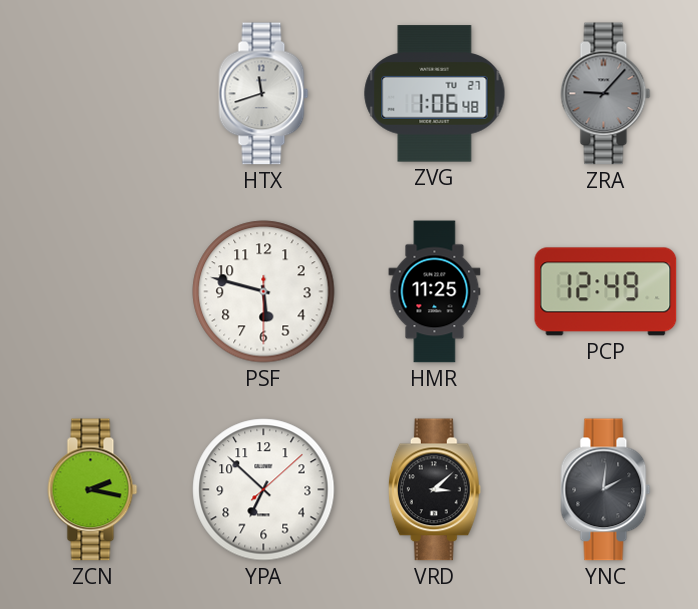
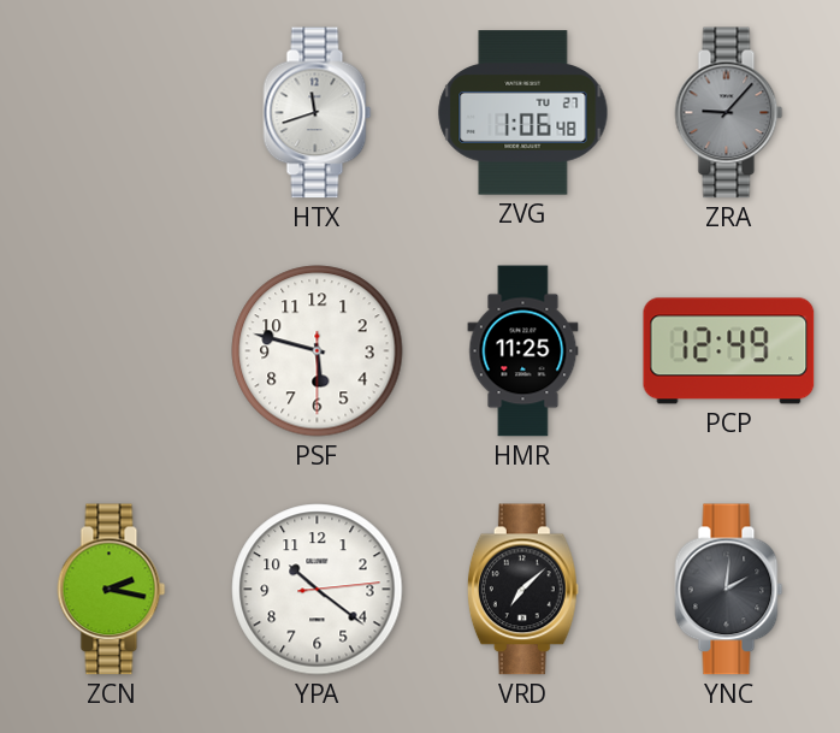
YPA: 6:52 -> 10:21
VRD: 3:08 -> 7:08
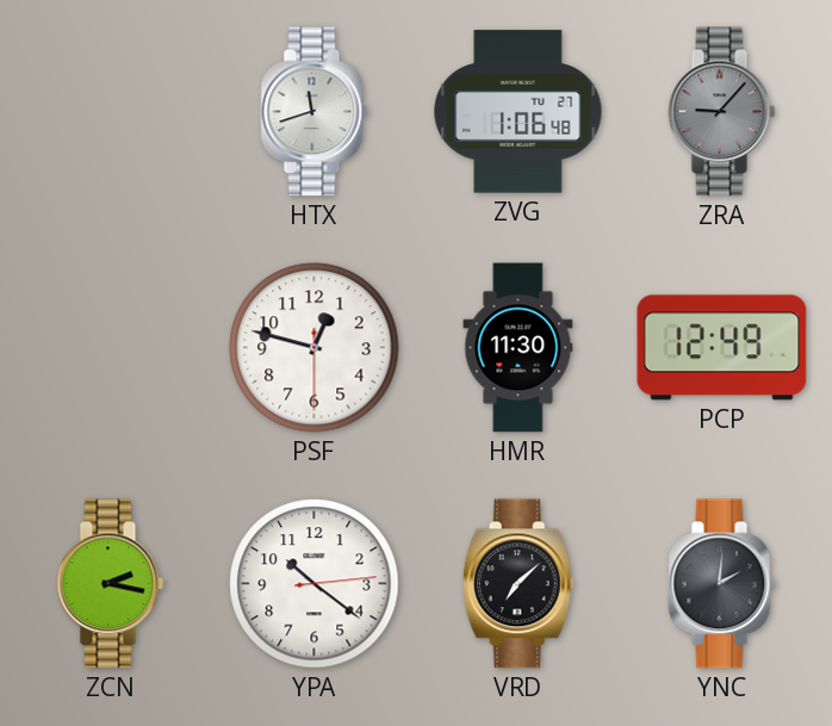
PSF: 5:47 -> 12:47
HMR: 11:25 -> 11:30
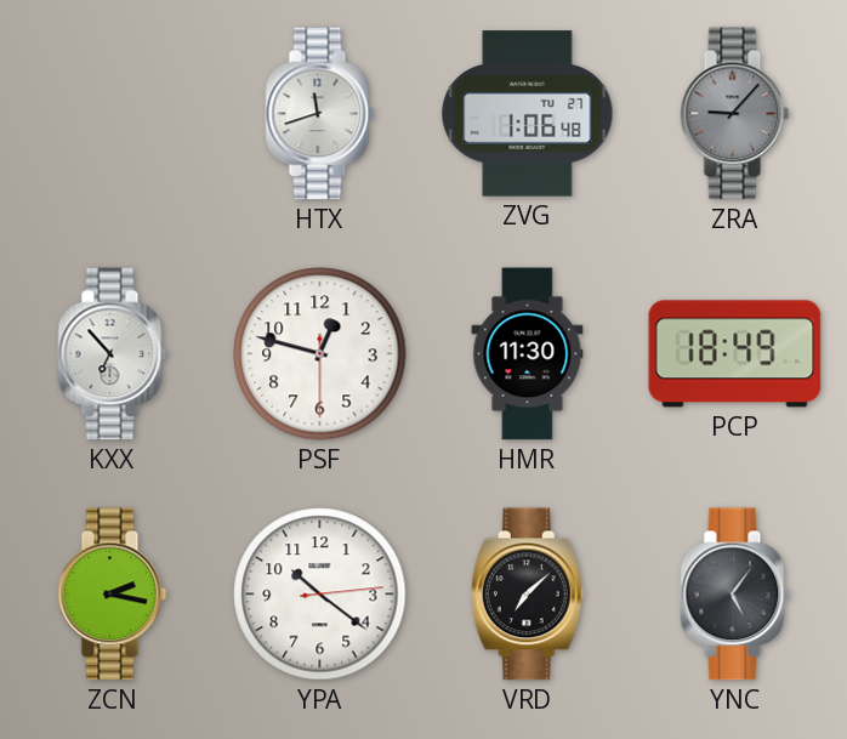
KXX: none -> 6:53
PCP: 12:49 -> 18:49
YNC: 2:01 -> 5:06
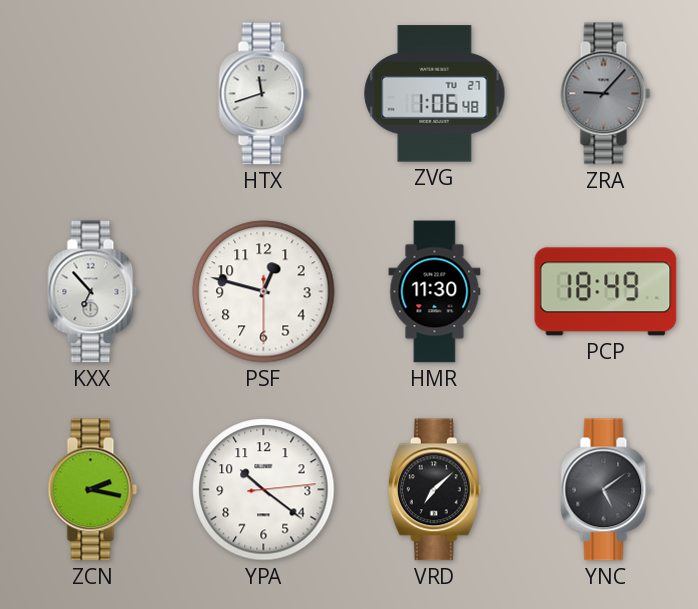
YNC: 5:06 -> 5:09
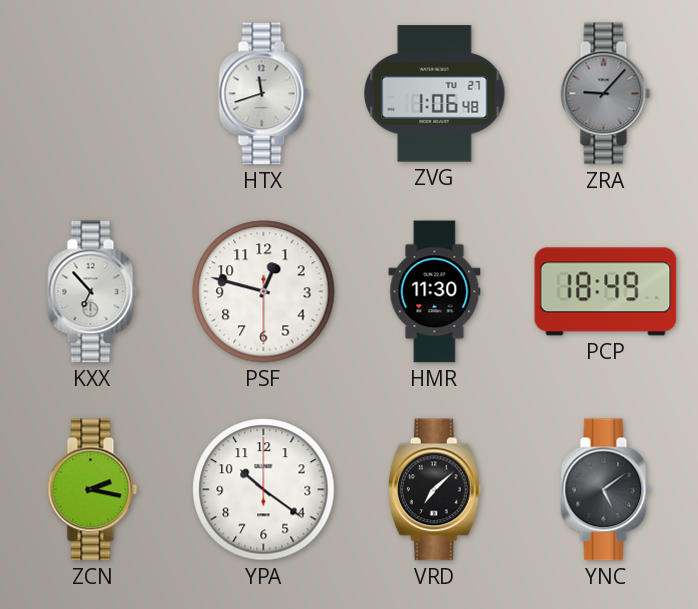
YPA: 10:21:14 -> 10:21:00
